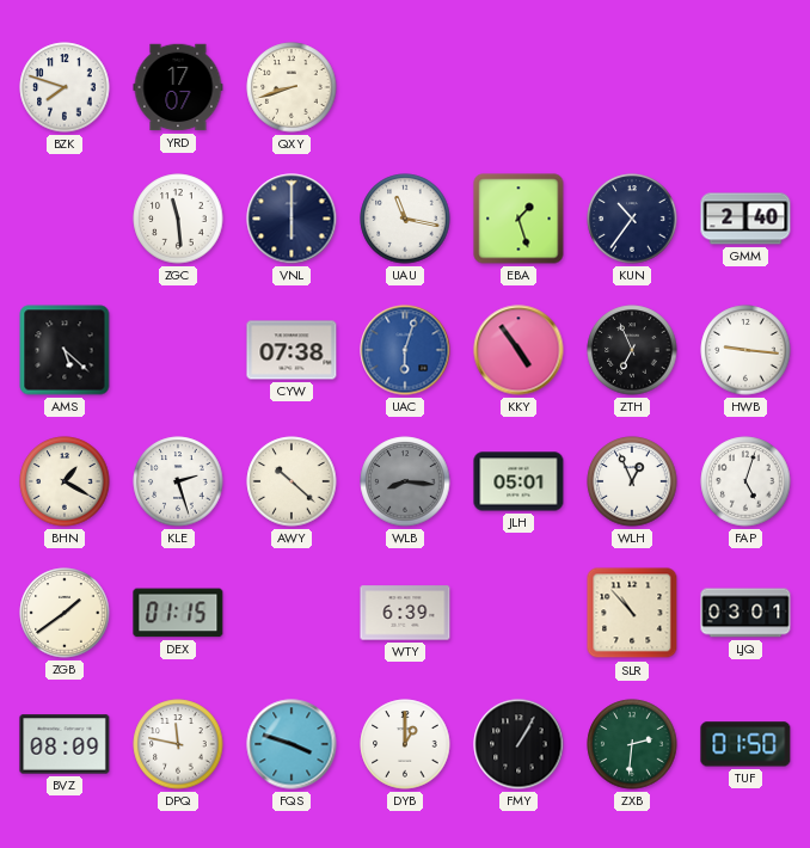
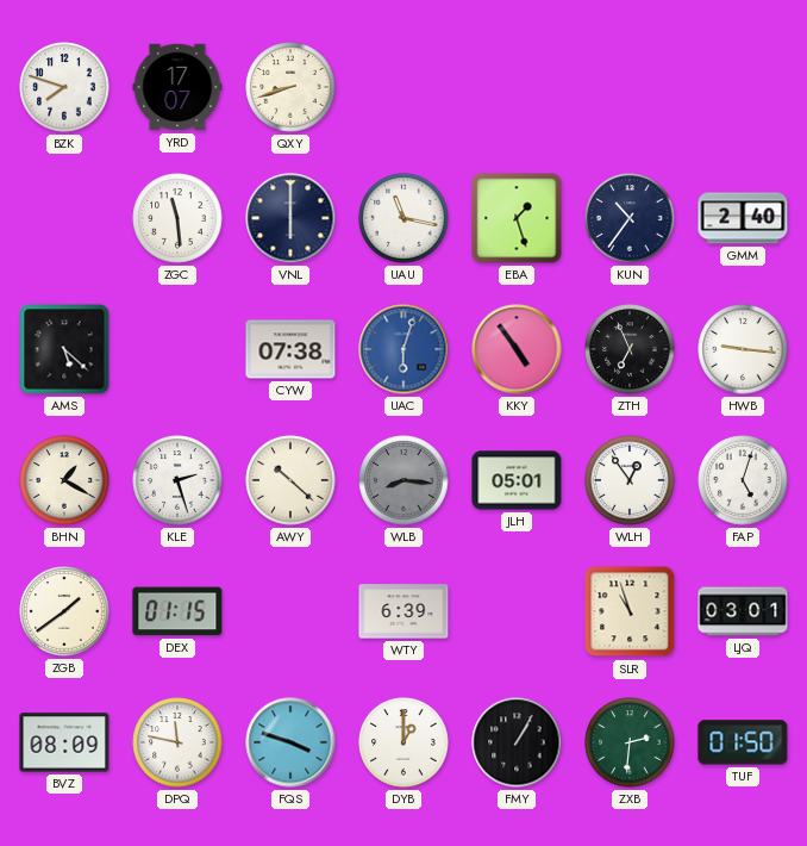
WLH: 12:56 -> 12:54
SLR: 10:53 -> 10:57
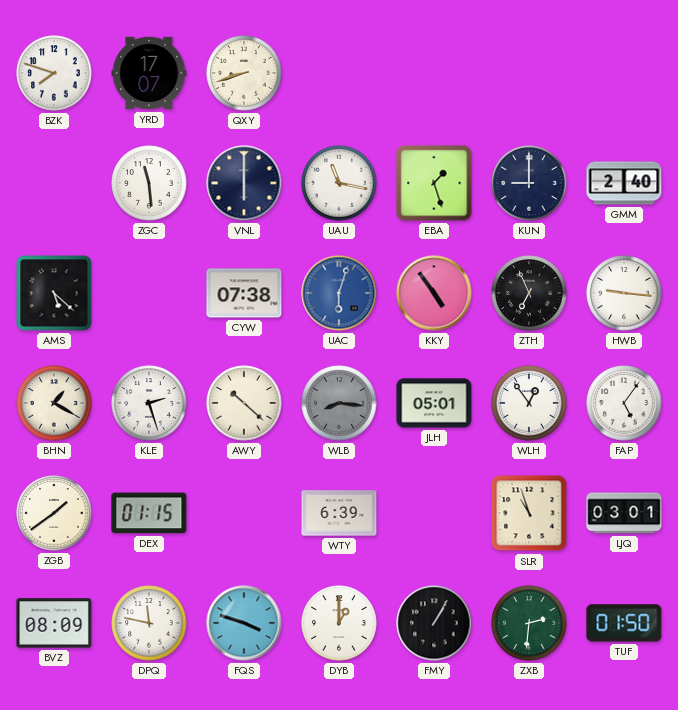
KUN: 10:36 -> 9:00
FAP: 5:03 -> 5:06
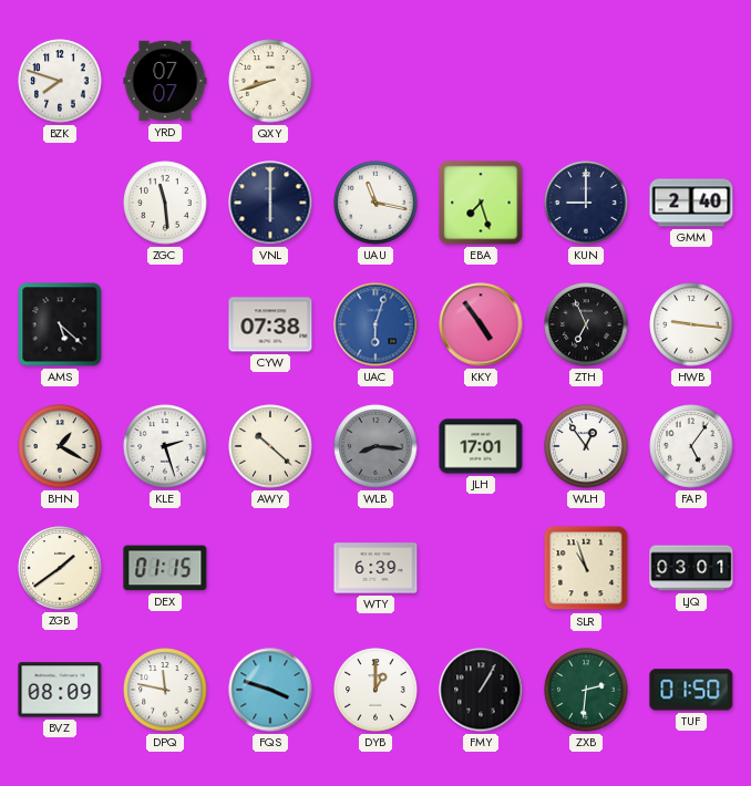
YRD: 17:07 -> 07:07
EBA: 1:27 -> 7:27
JLH: 05:01 -> 17:01
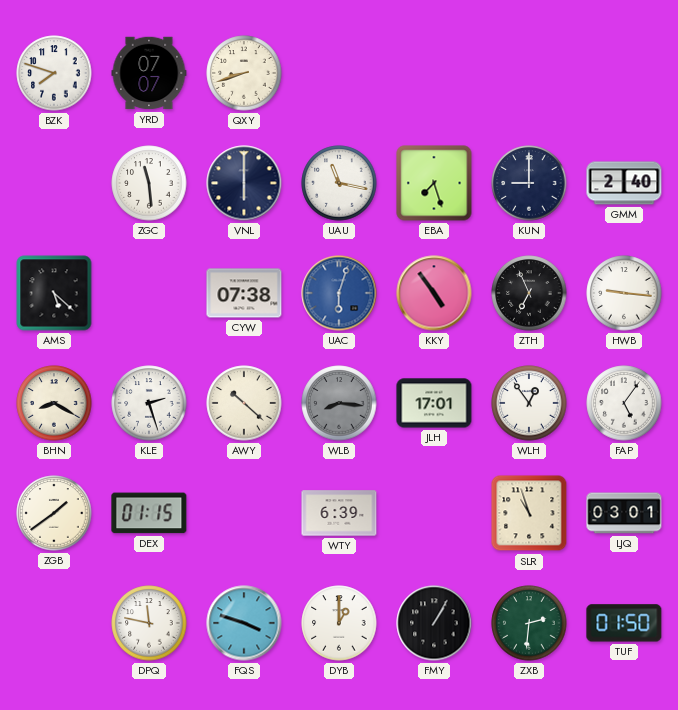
BHN: 1:20 -> 8:20
BVZ: 08:09 -> none
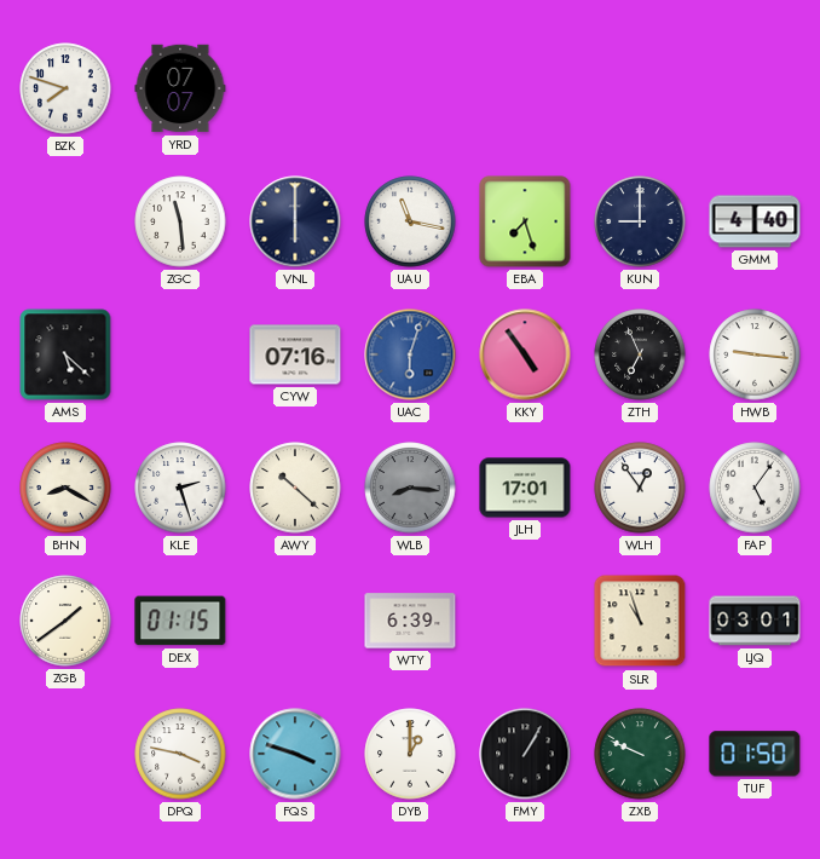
QXY: 8:42 -> none
GMM: 2:40 -> 4:40
CYW: 07:38 -> 07:16
DPQ: 11:47 -> 3:47
ZXB: 2:31 -> 9:49
